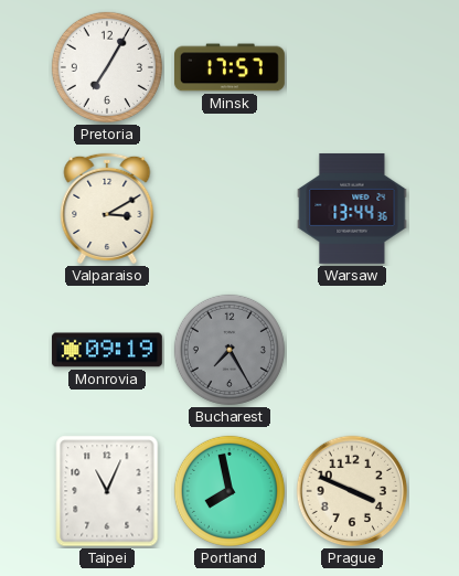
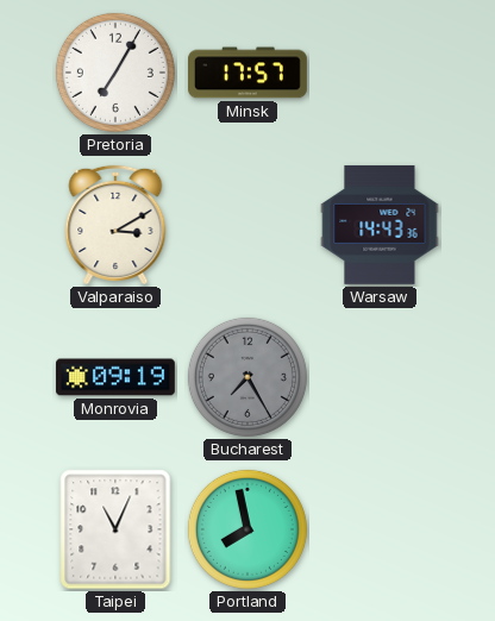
Warsaw: 13:44 -> 14:43
Prague: 3:49 -> none
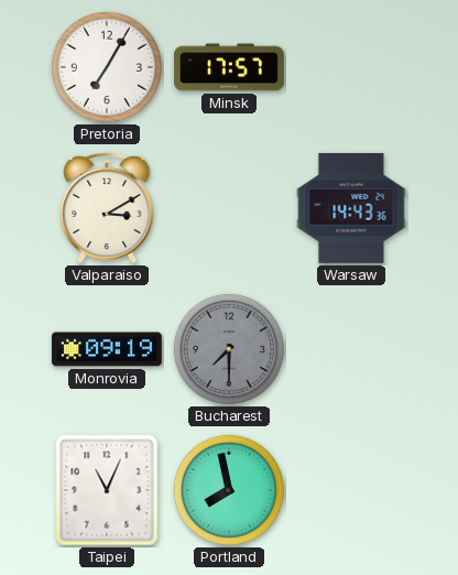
Bucharest: 7:25 -> 7:30
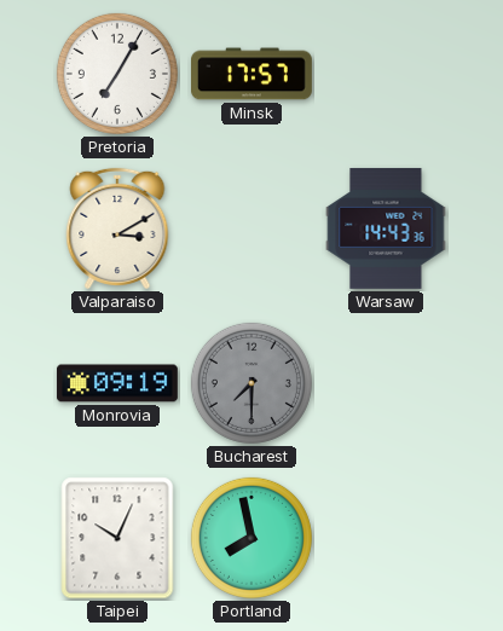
Taipei: 11:04 -> 10:04
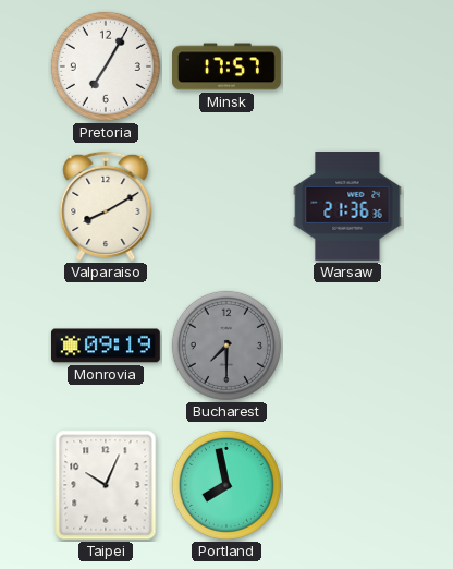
Valparaiso: 3:10 -> 8:10
Warsaw: 14:43 -> 21:36
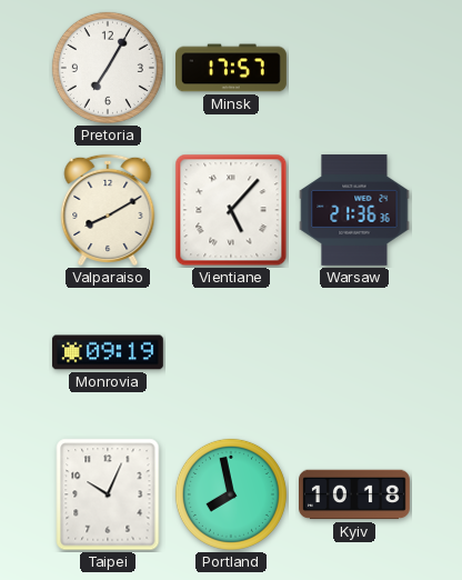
Vientiane: none -> 5:07
Bucharest: 7:30 -> none
Kyiv: none -> 10:18
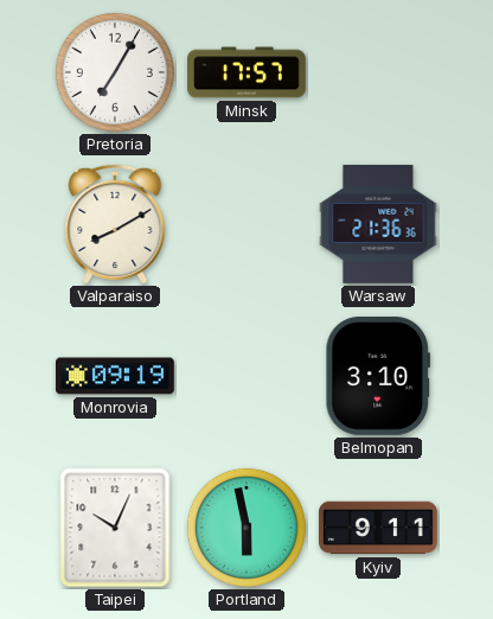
Vientiane: 5:07 -> none
Belmopan: none -> 3:10
Portland: 7:58 -> 5:58
Kyiv: 10:18 -> 9:11
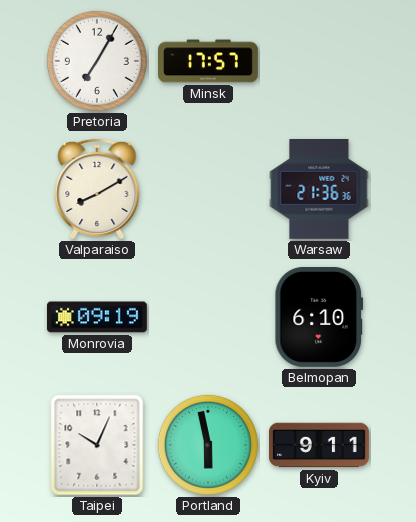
Belmopan: 3:10 -> 6:10
